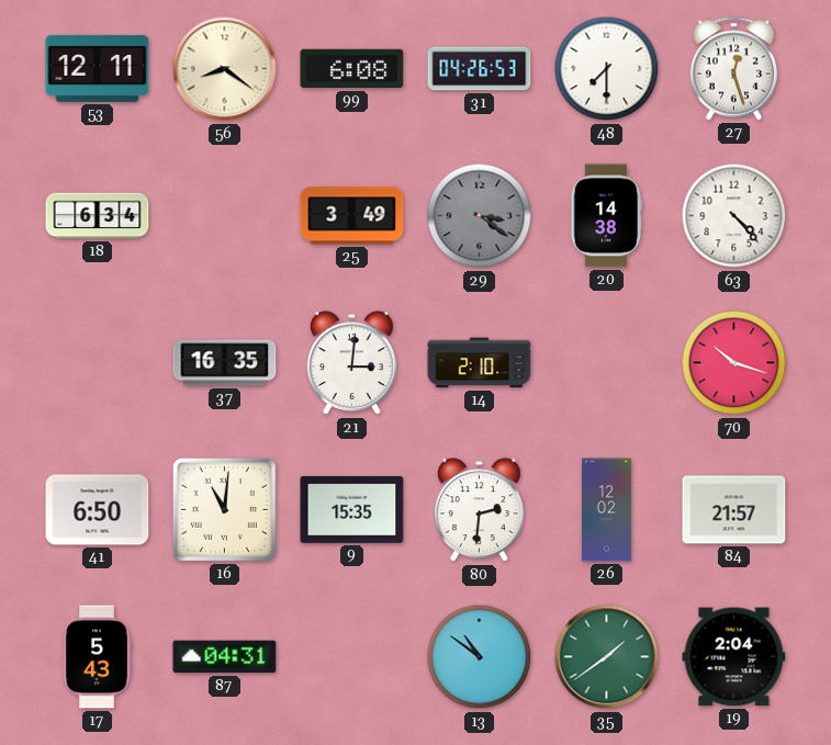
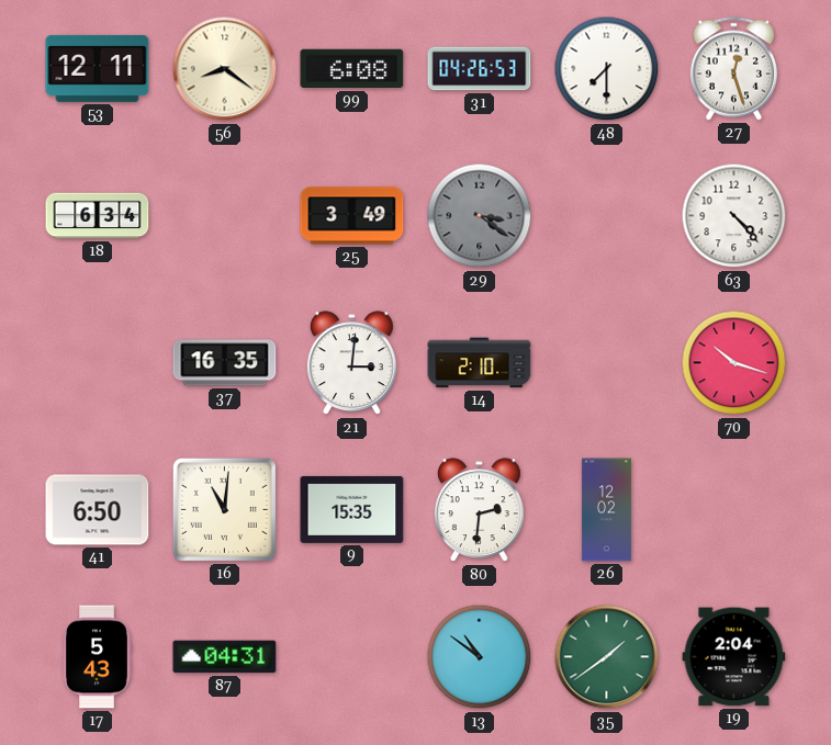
20: 14:38 -> none
84: 21:57 -> none
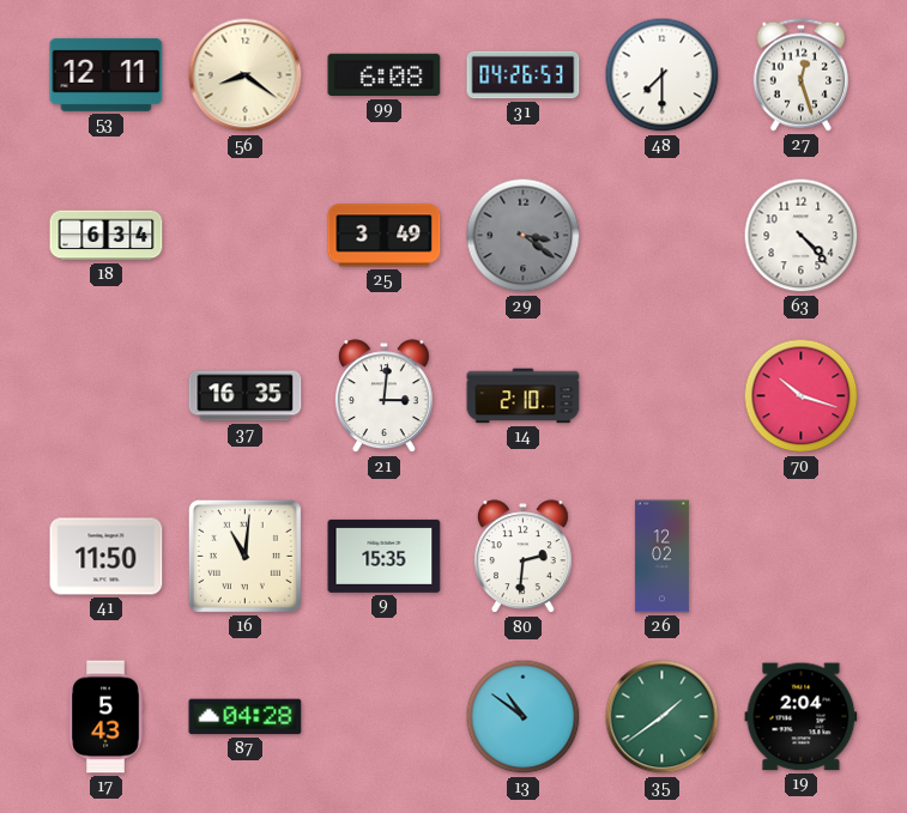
41: 6:50 -> 11:50
87: 04:31 -> 04:28
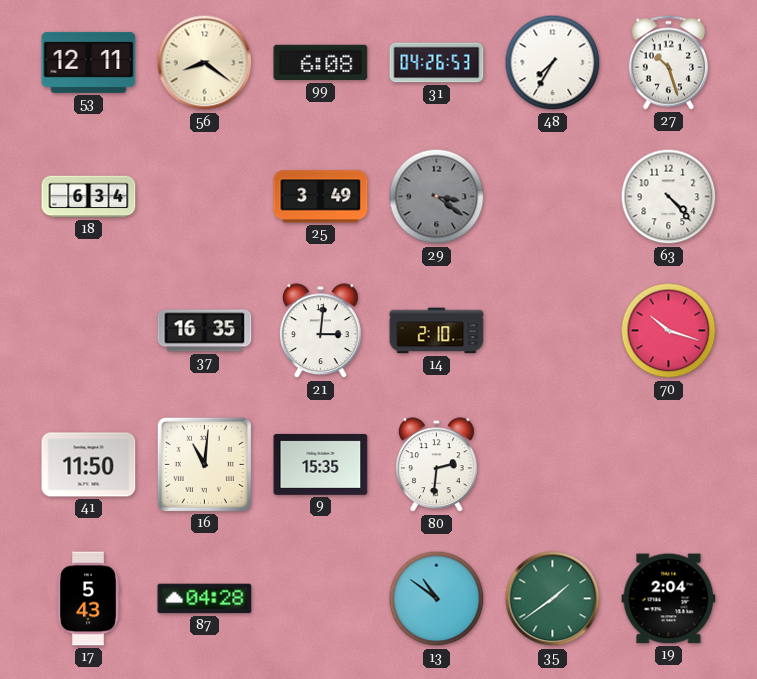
48: 7:30 -> 7:35
27: 12:27 -> 10:27
26: 12:02 -> none
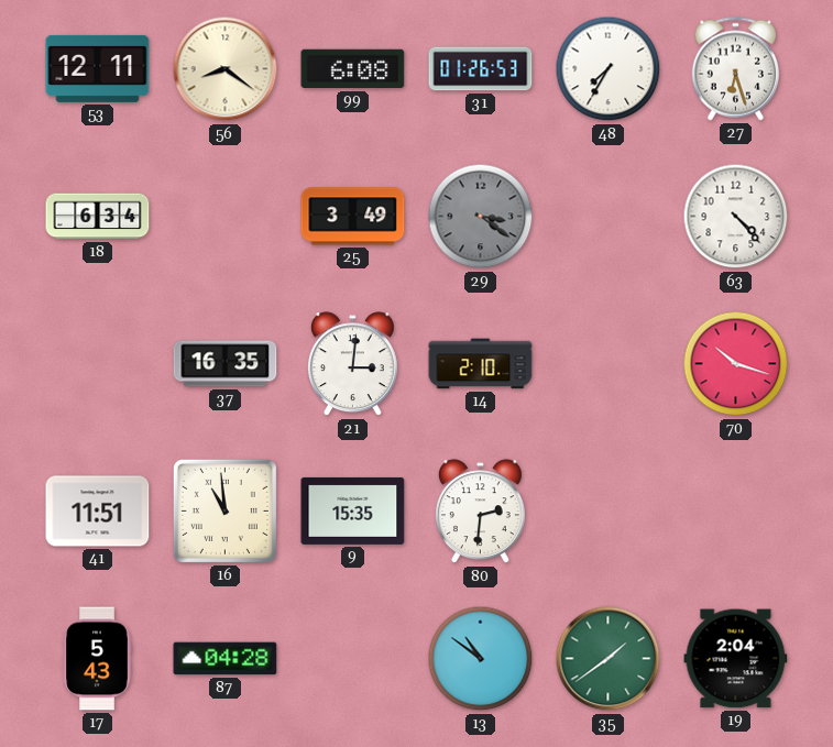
31: 04:26 -> 01:26
27: 10:27 -> 6:27
41: 11:50 -> 11:51
16: 11:01 -> 10:59
